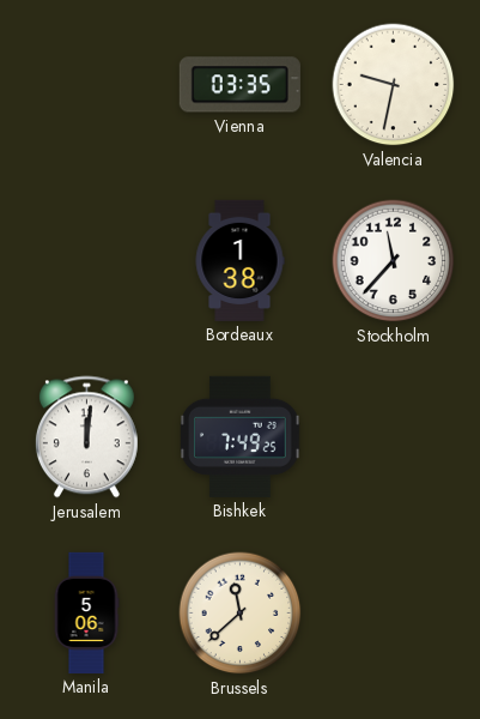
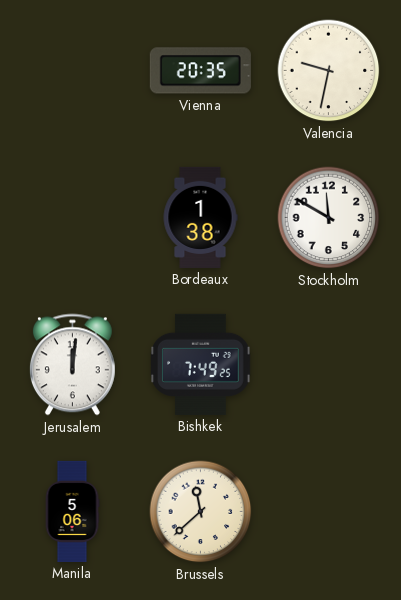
Vienna: 03:35 -> 20:35
Stockholm: 11:37 -> 11:50
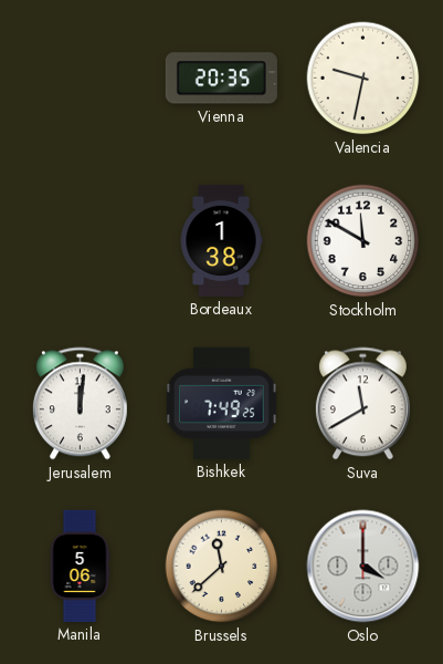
Suva: none -> 11:40
Oslo: none -> 4:00
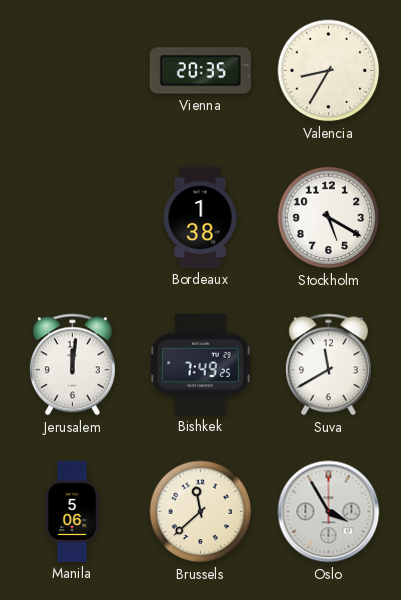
Valencia: 9:32 -> 8:35
Stockholm: 11:50 -> 5:20
Oslo: 4:00 -> 3:55
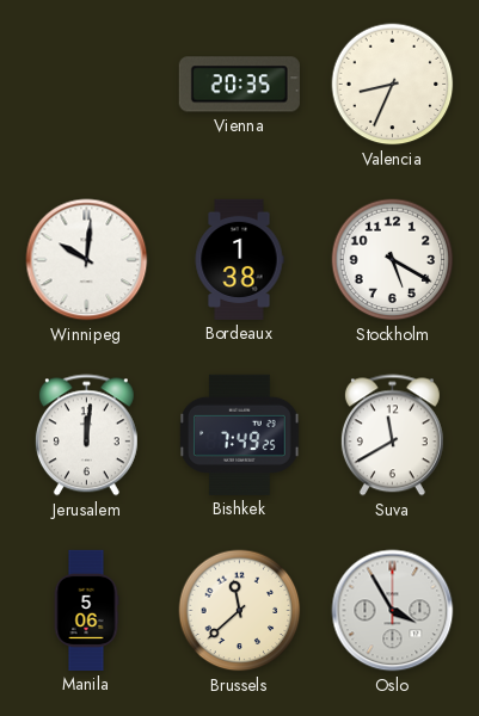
Valencia: 8:35 -> 8:34
Winnipeg: none -> 10:01
